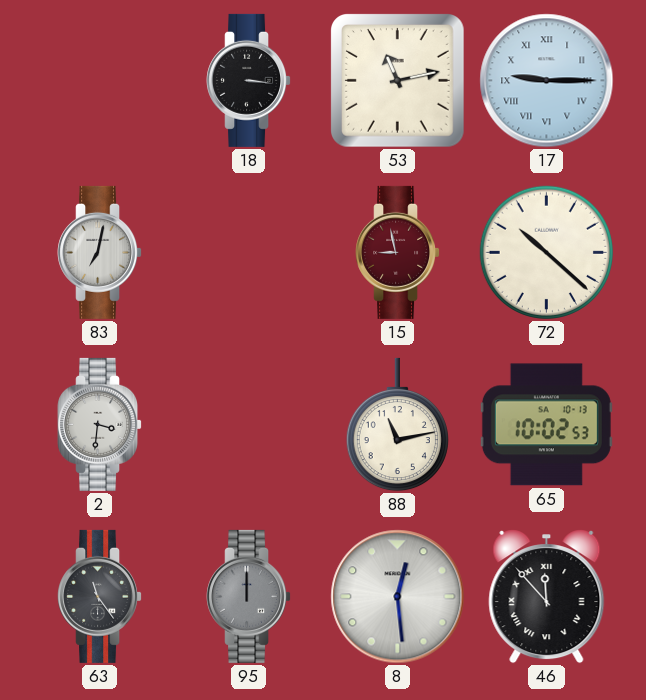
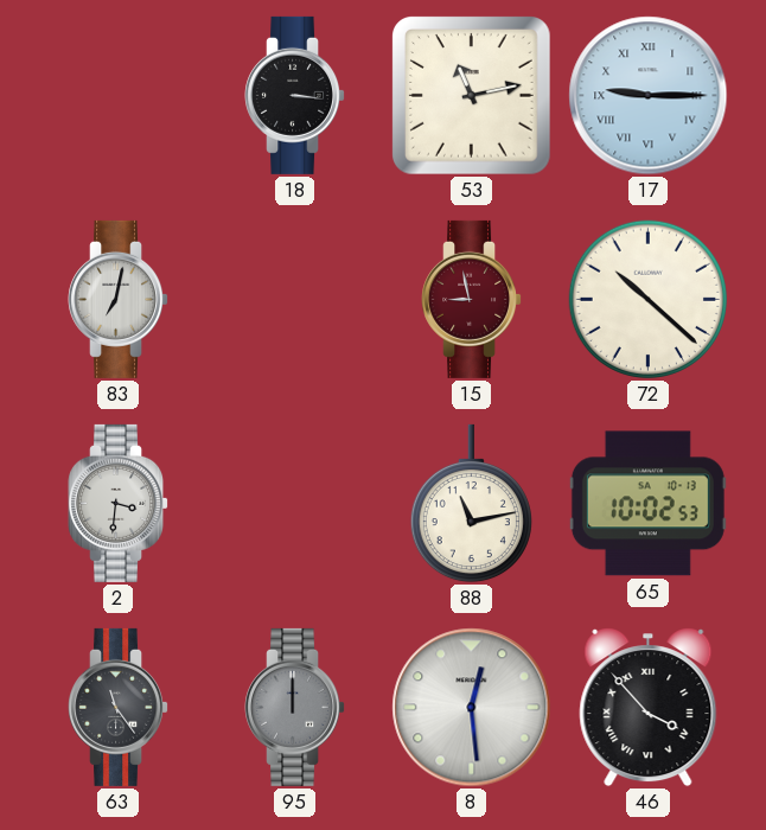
46: 11:53 -> 3:53
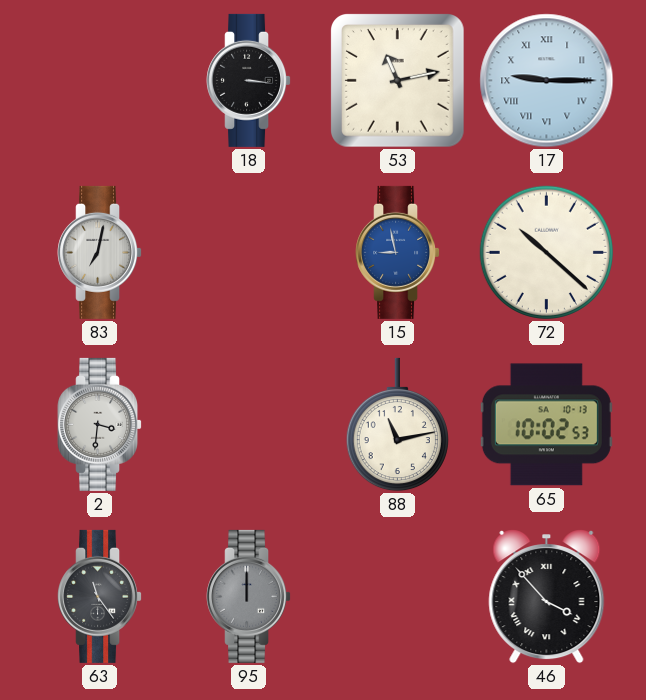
15 dial: burgundy -> blue
8: 12:29 -> none
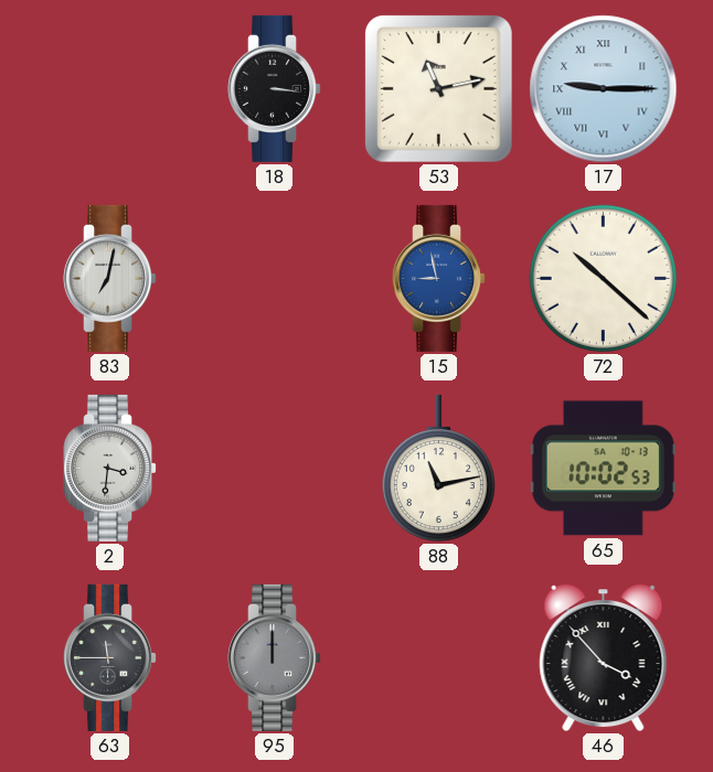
63: 11:24 -> 11:45
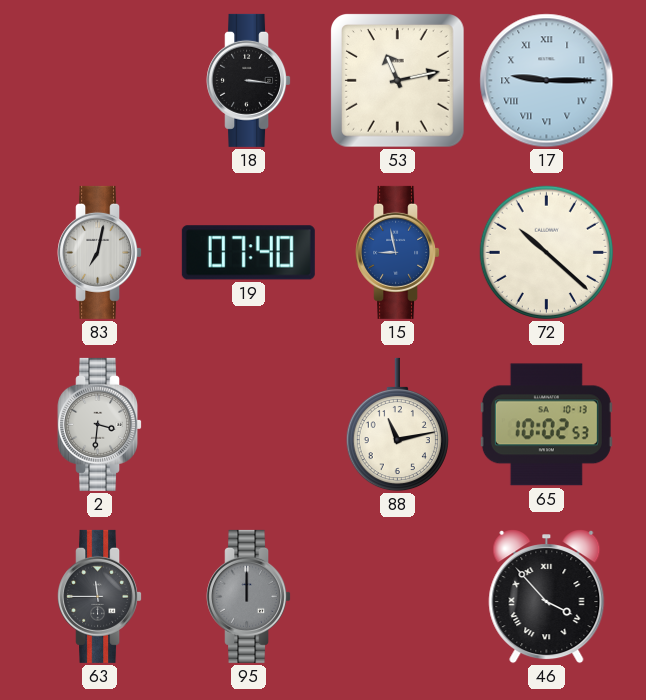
19: none -> 07:40
